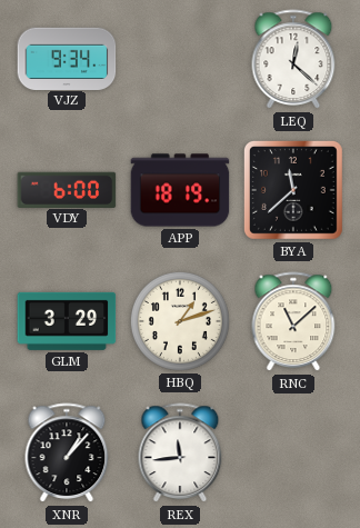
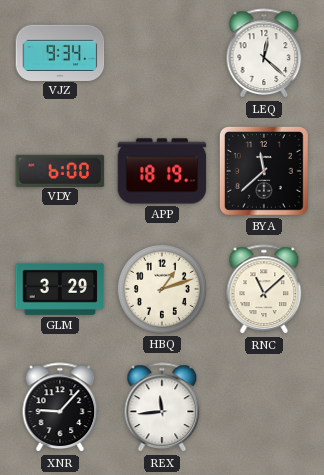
XNR: 1:07 -> 9:07
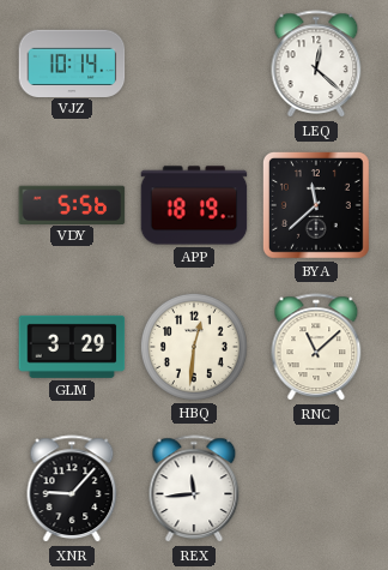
VJZ: 9:34 -> 10:14
VDY: 6:00 -> 5:56
HBQ: 1:12 -> 12:31
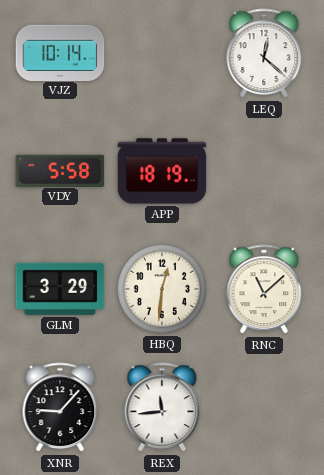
VDY: 5:56 -> 5:58
BYA: 11:38 -> none
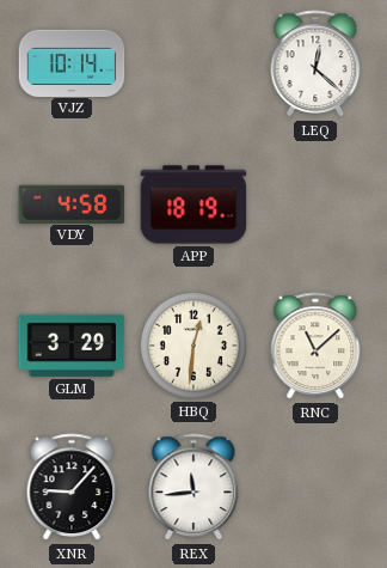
VDY: 5:58 -> 4:58
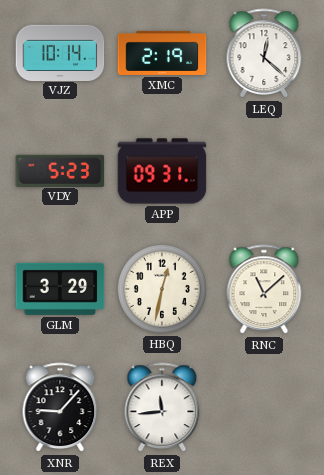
XMC: none -> 2:19
VDY: 4:58 -> 5:23
APP: 18:19 -> 09:31
HBQ: 12:31 -> 12:32
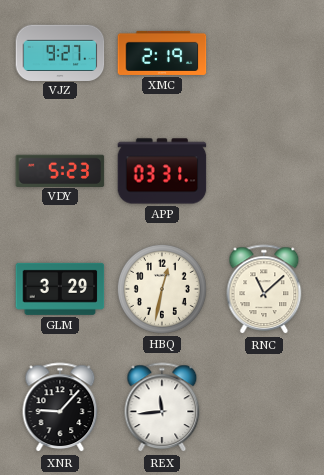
VJZ: 10:14 -> 9:27
LEQ: 12:22 -> none
APP: 09:31 -> 03:31
